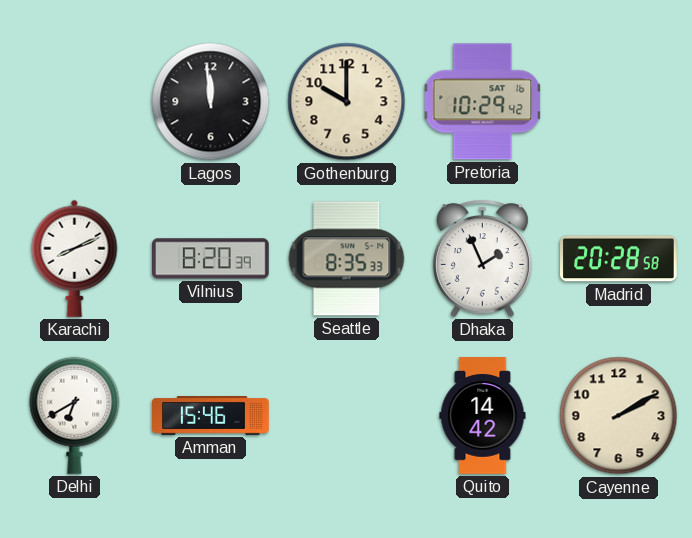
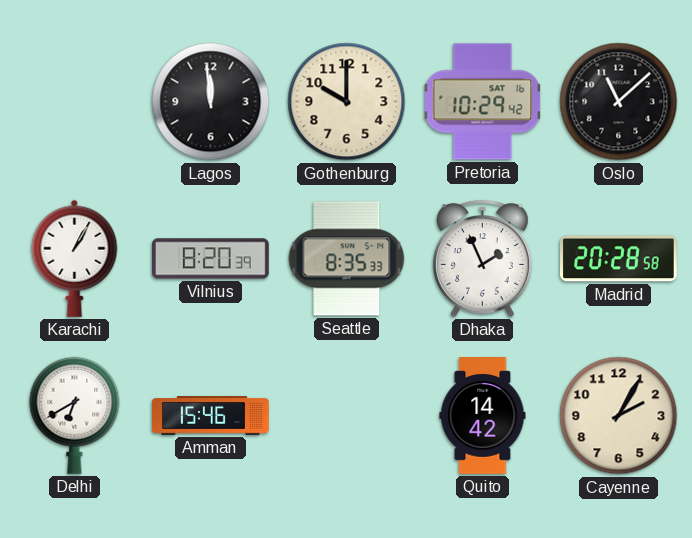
Oslo: none -> 11:08
Karachi: 8:11 -> 1:05
Cayenne: 2:10 -> 2:05
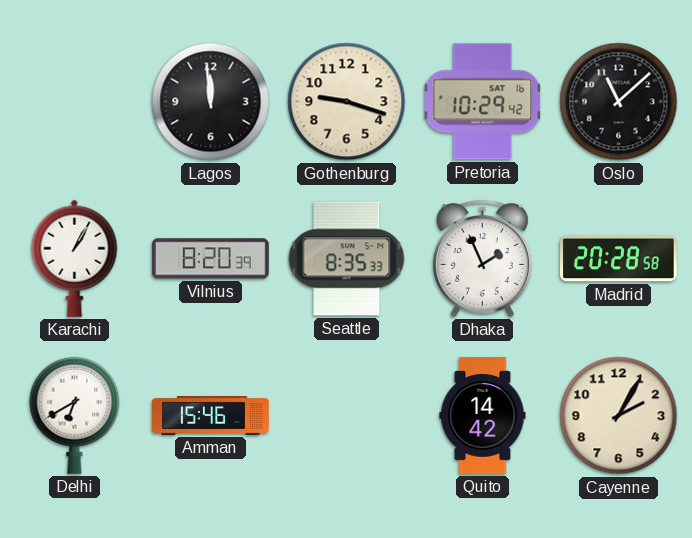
Gothenburg: 10:00 -> 9:18
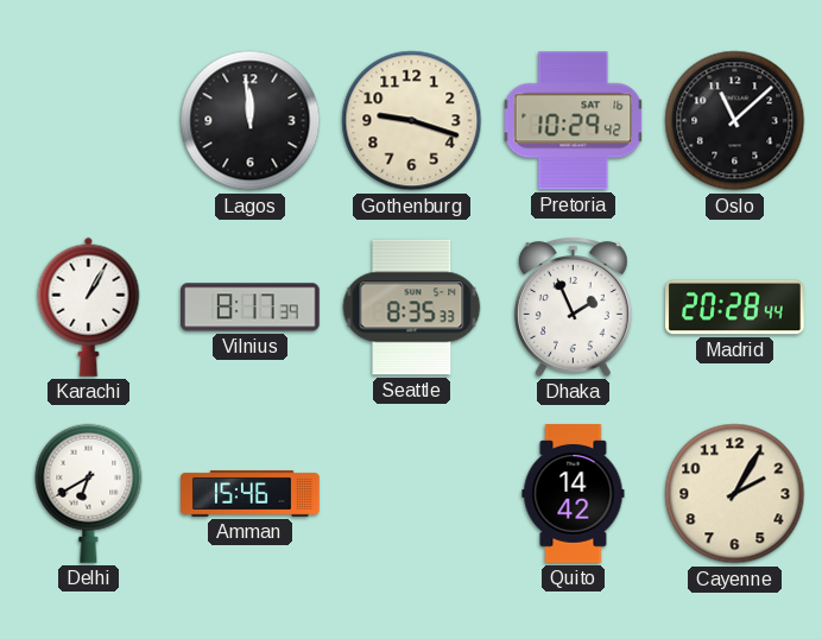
Vilnius: 8:20 -> 8:17
Madrid: 20:28:58 -> 20:28:44
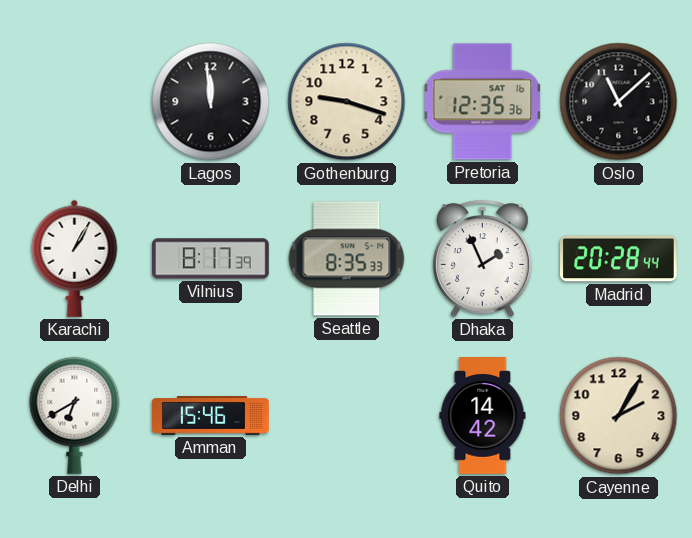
Pretoria: 10:29 -> 12:35
